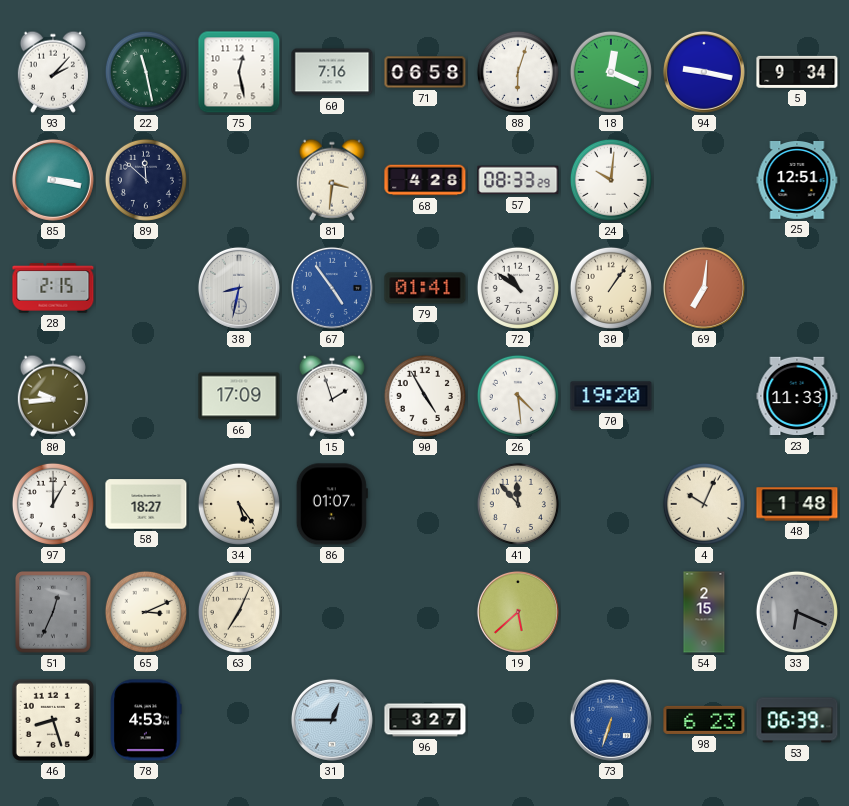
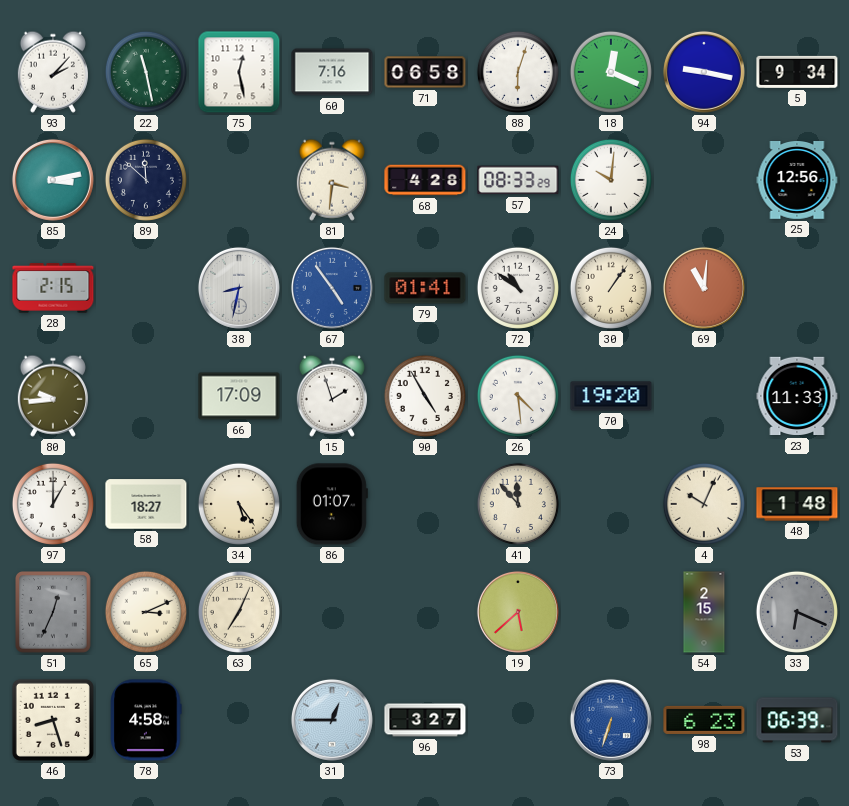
85: 3:17 -> 3:13
25: 12:51 -> 12:56
69: 7:01 -> 11:01
78: 4:53 -> 4:58
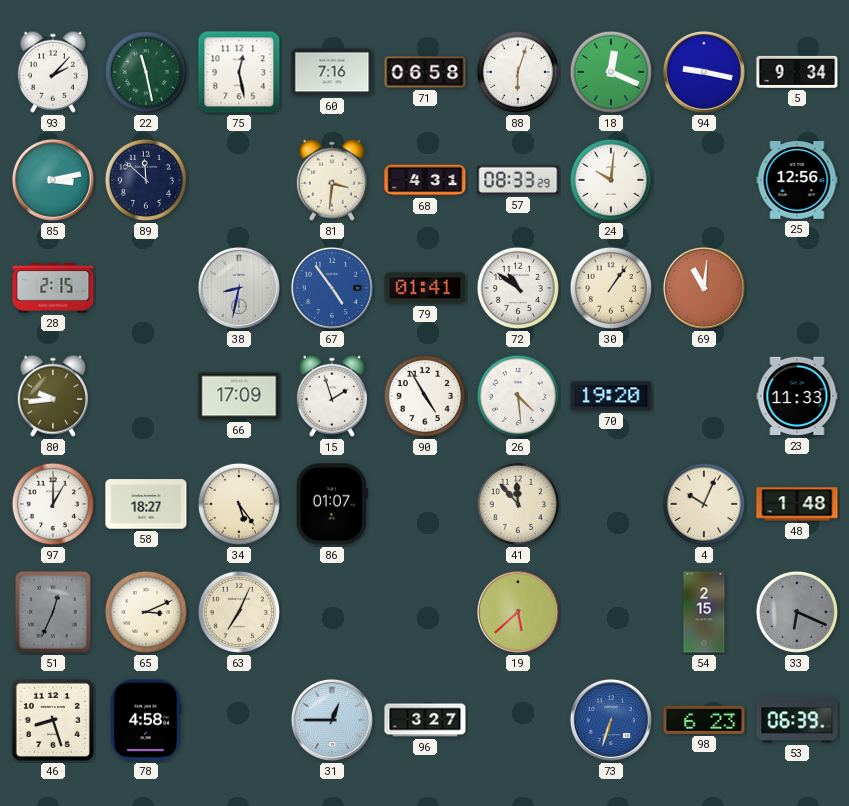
68: 4:28 -> 4:31
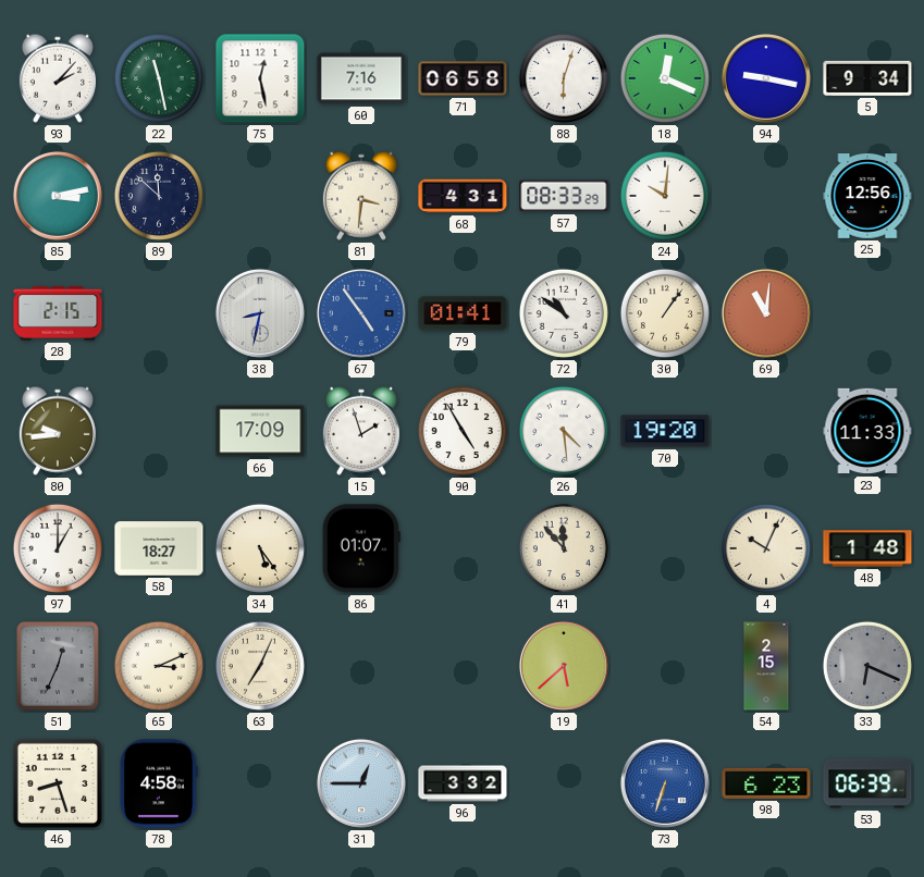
96: 3:27 -> 3:32
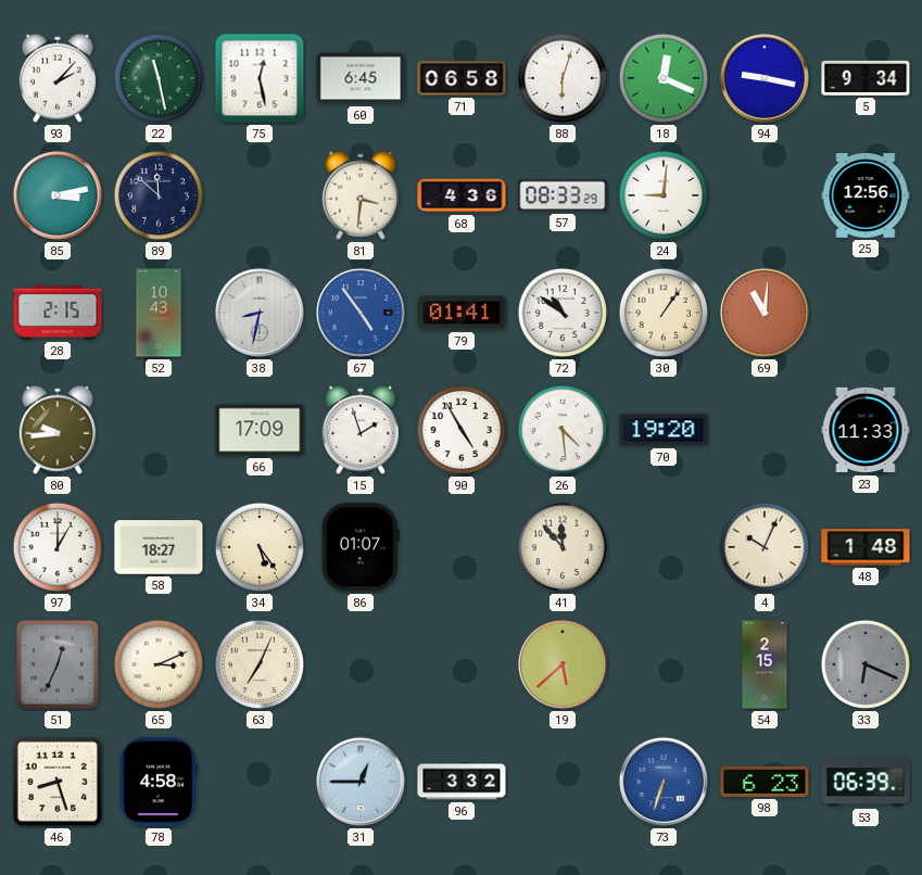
60: 7:16 -> 6:45
68: 4:31 -> 4:36
24: 10:01 -> 9:01
52: none -> 10:43
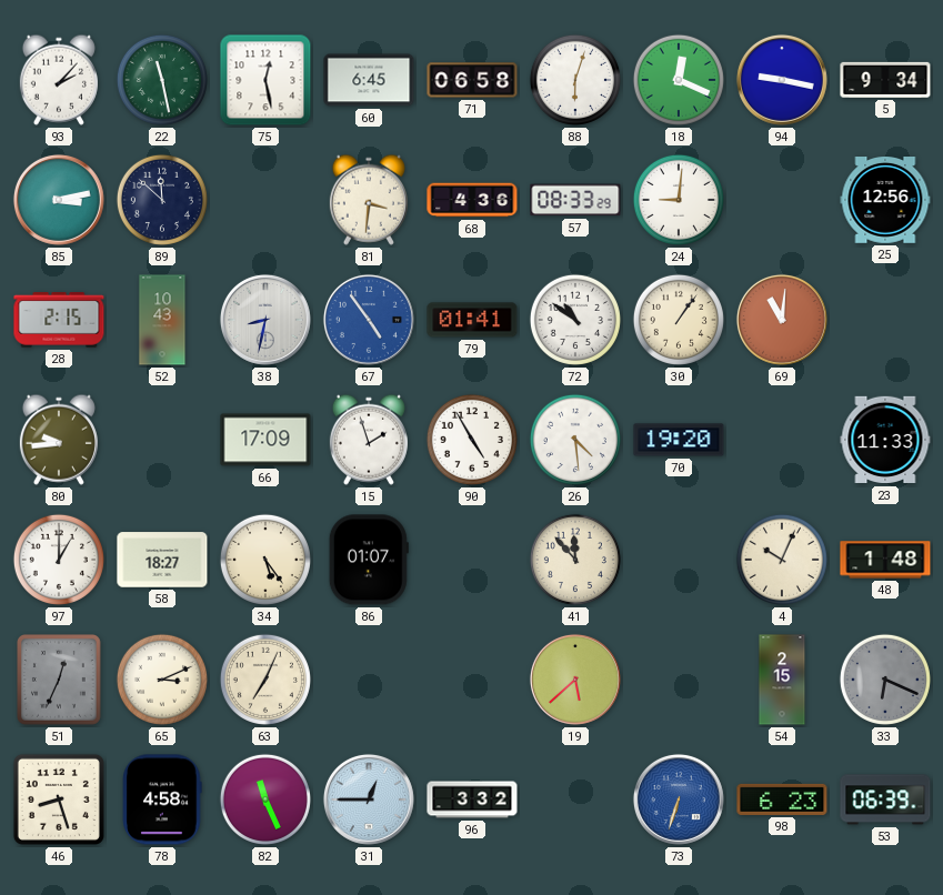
82: none -> 11:26
